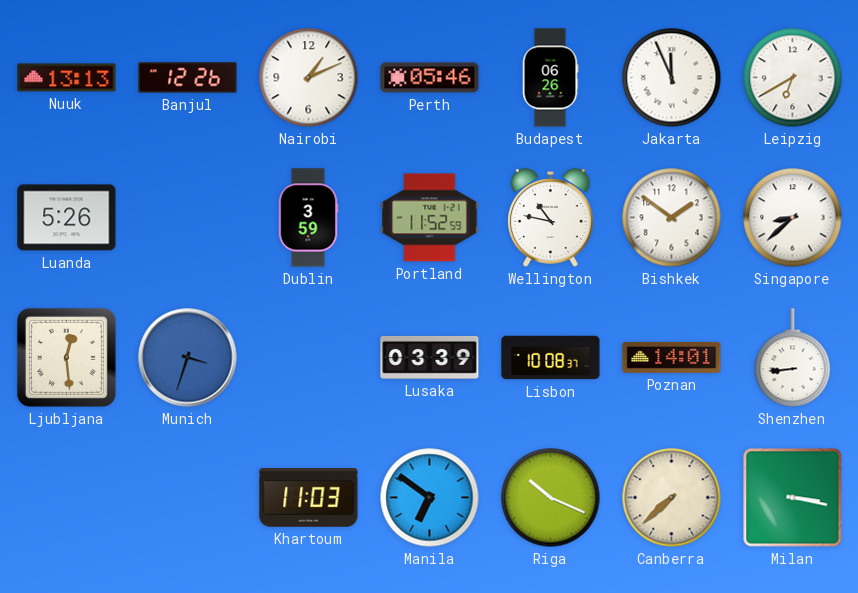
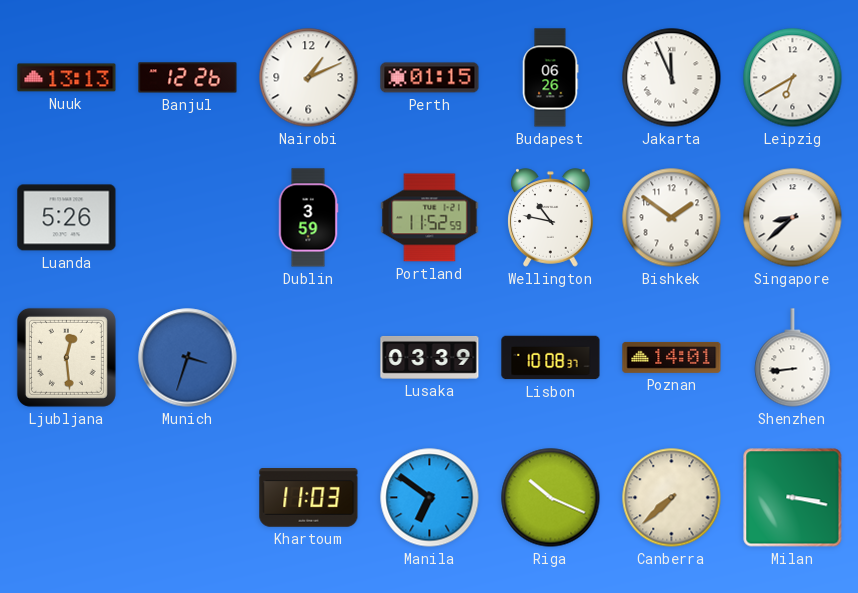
Perth: 05:46 -> 01:15
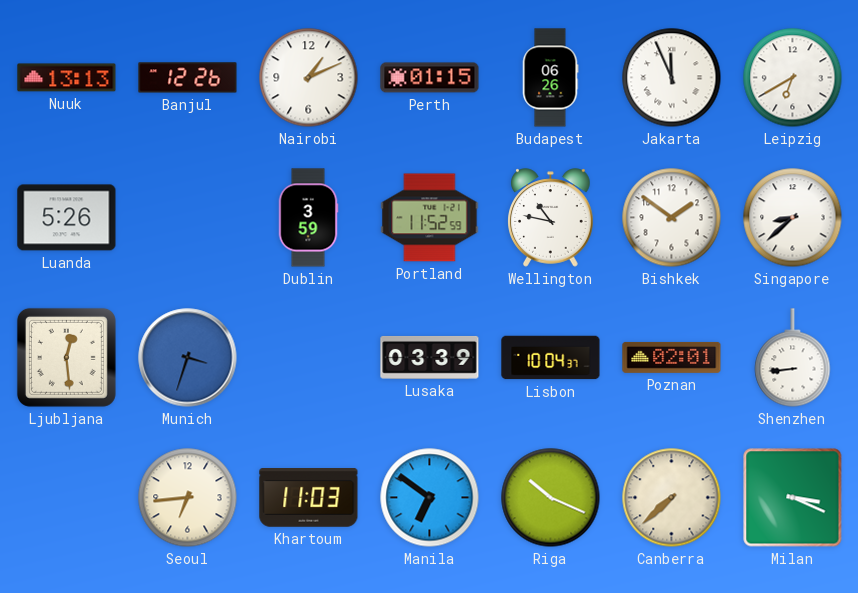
Lisbon: 10:08 -> 10:04
Poznan: 14:01 -> 02:01
Seoul: none -> 6:44
Milan: 3:17 -> 3:19
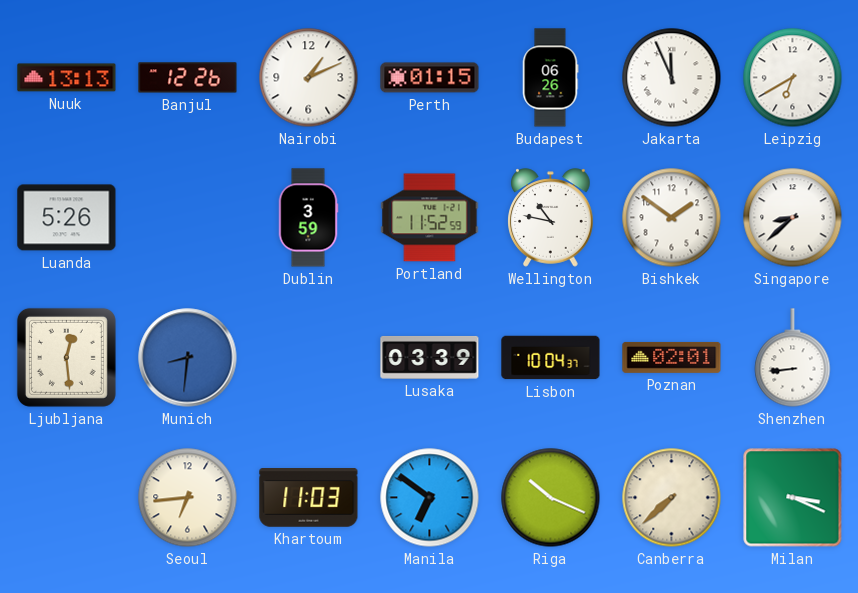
Munich: 3:33 -> 8:31
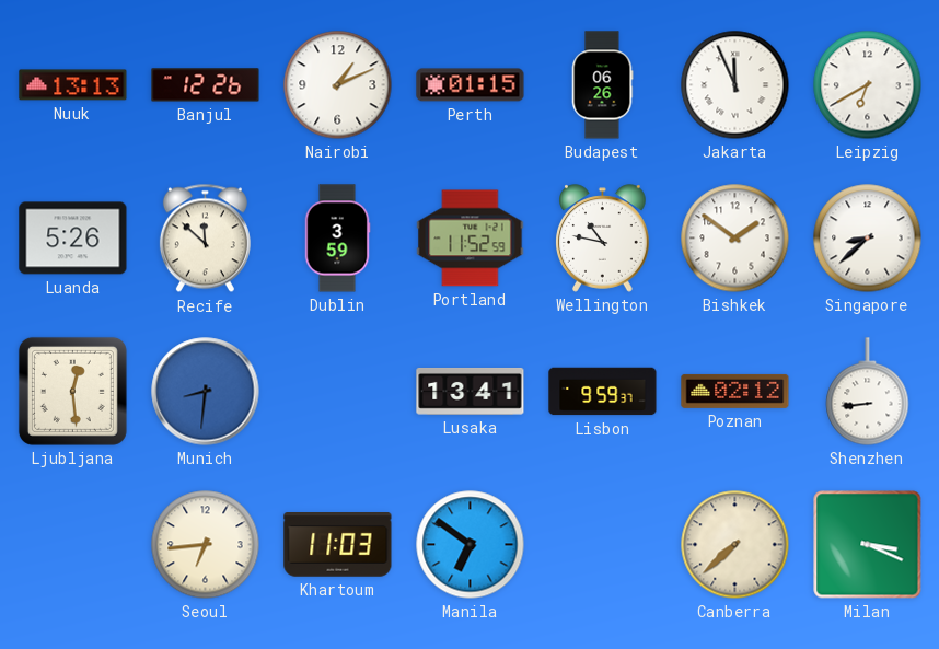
Recife: none -> 11:52
Lusaka: 03:39 -> 13:41
Lisbon: 10:04 -> 9:59
Poznan: 02:01 -> 02:12
Riga: 10:19 -> none
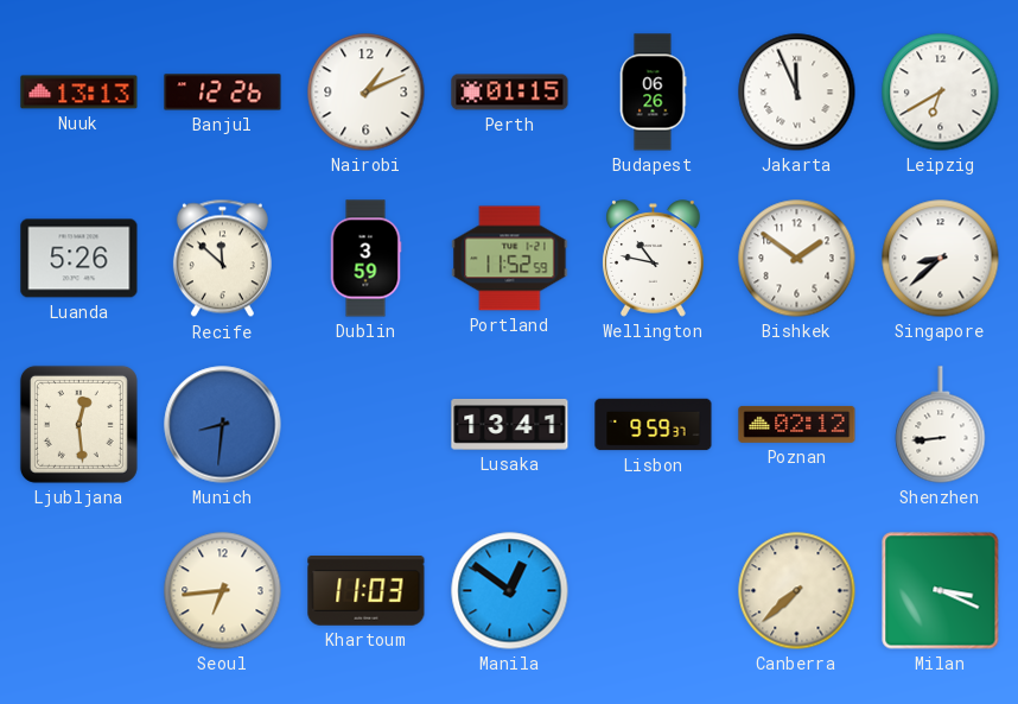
Manila: 6:51 -> 12:51
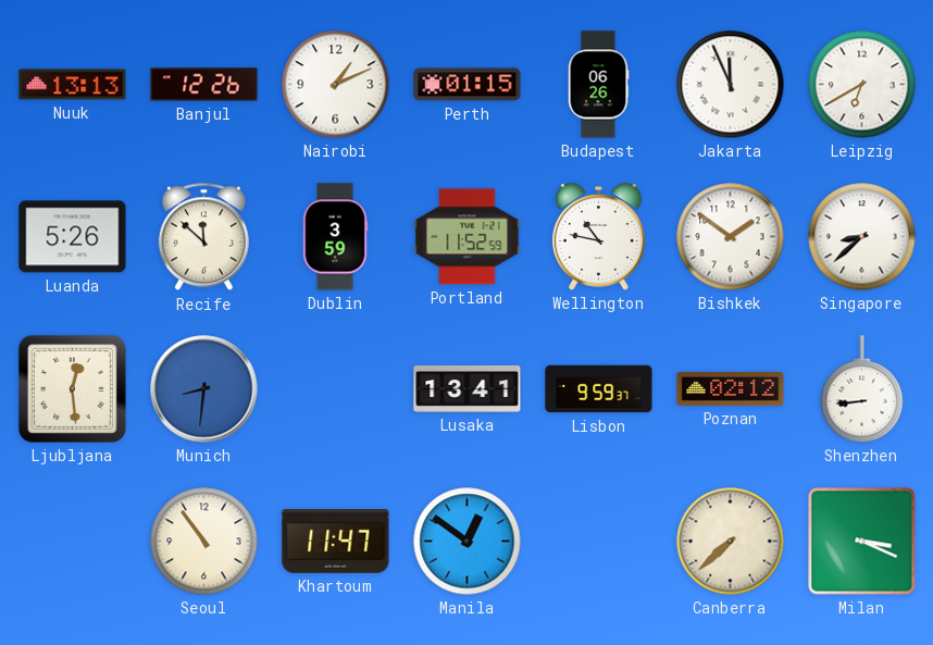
Seoul: 6:44 -> 10:54
Khartoum: 11:03 -> 11:47
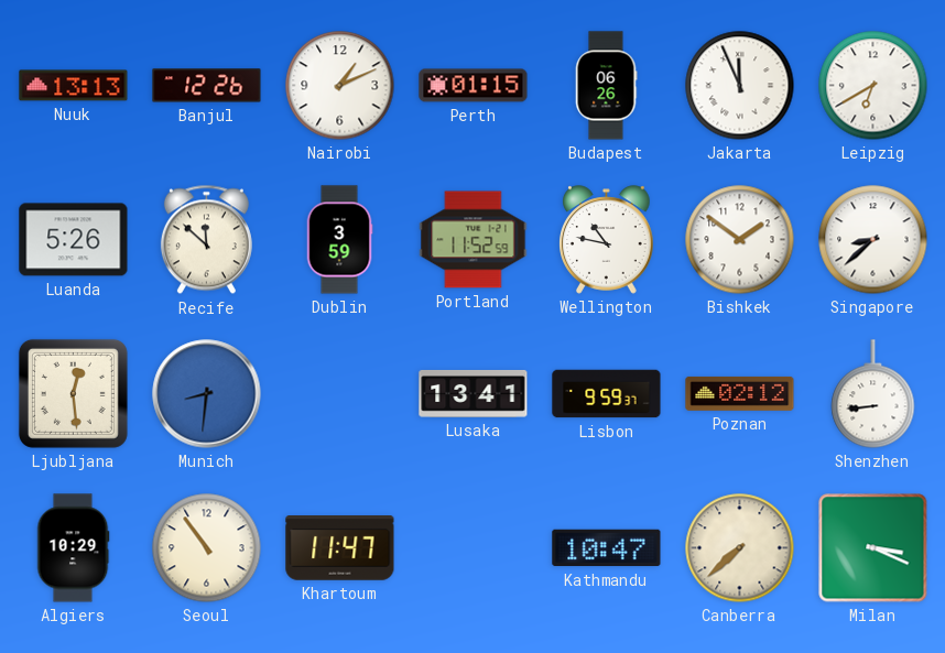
Algiers: none -> 10:29
Manila: 12:51 -> none
Kathmandu: none -> 10:47
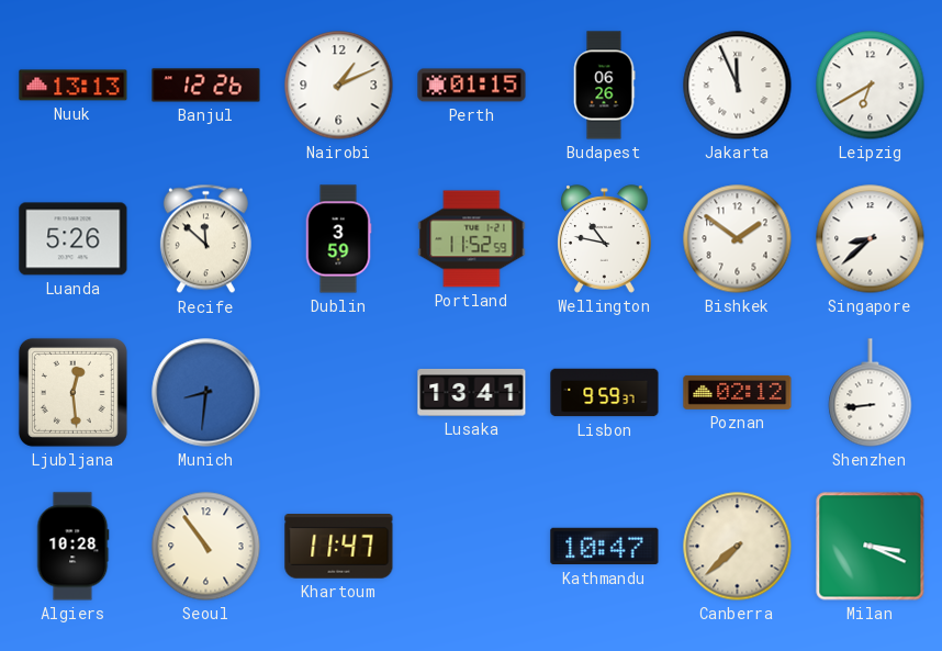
Algiers: 10:29 -> 10:28
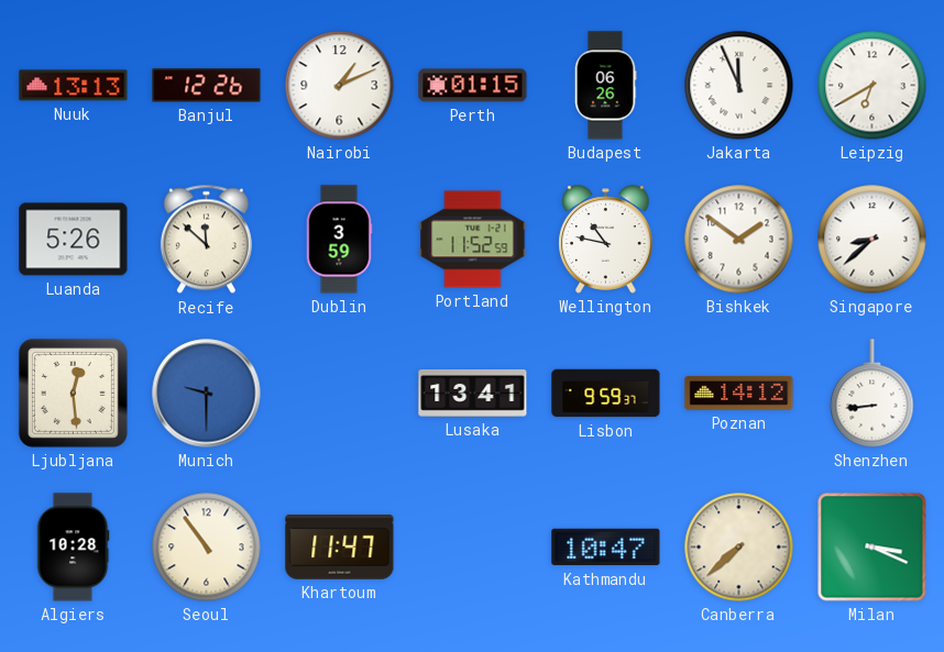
Munich: 8:31 -> 9:30
Poznan: 02:12 -> 14:12
